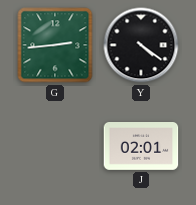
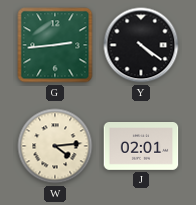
W: none -> 4:14
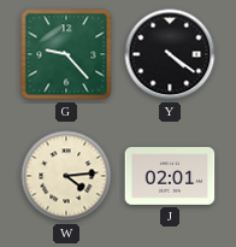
G: 2:44 -> 9:23
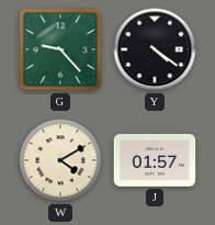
W: 4:14 -> 4:10
J: 02:01 -> 01:57
